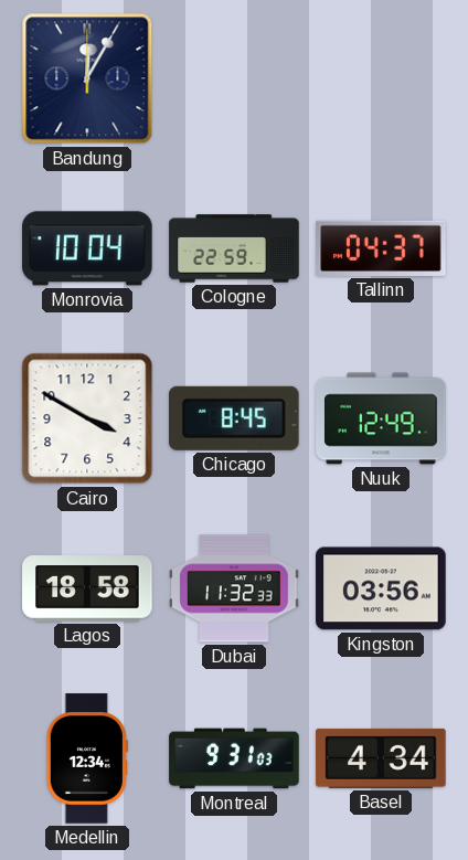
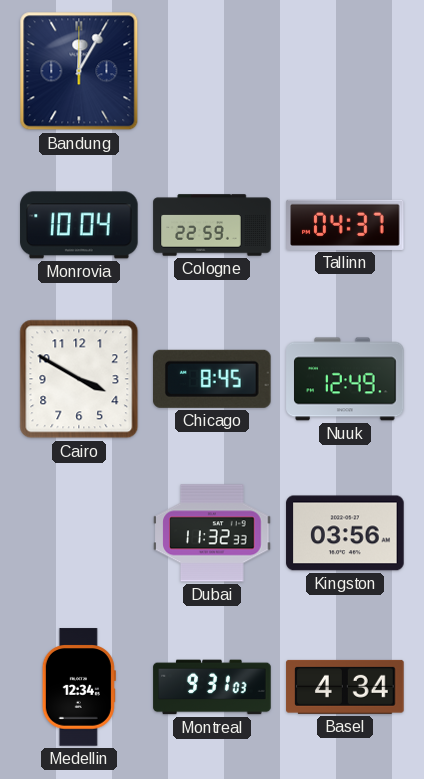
Lagos: 18:58 -> none
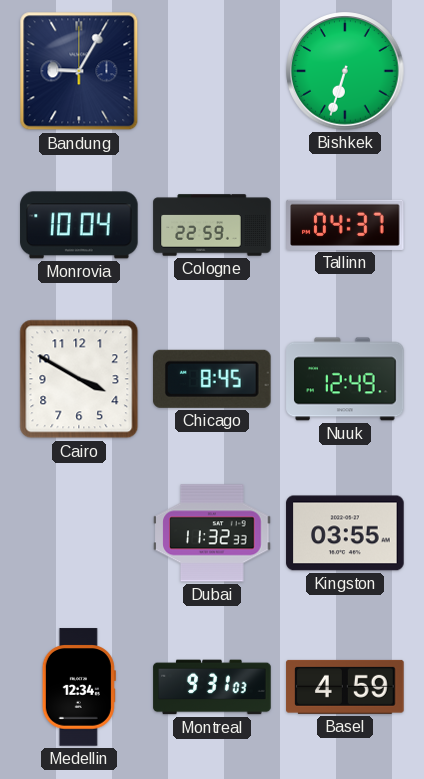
Bandung: 12:05 -> 9:05
Bishkek: none -> 6:33
Kingston: 03:56 -> 03:55
Basel: 4:34 -> 4:59
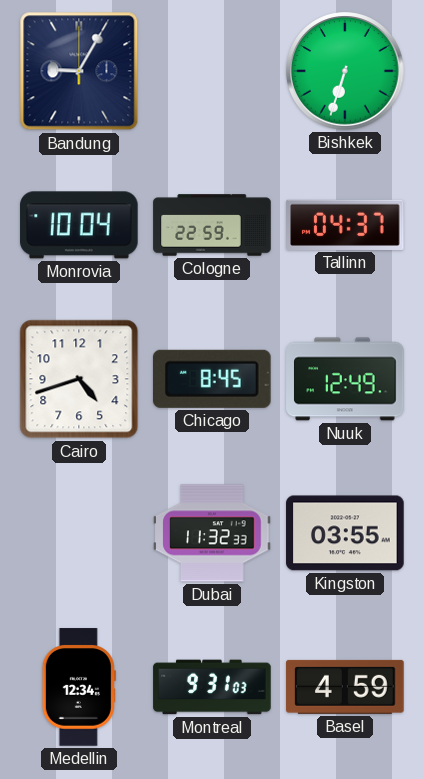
Cairo: 3:50 -> 4:42
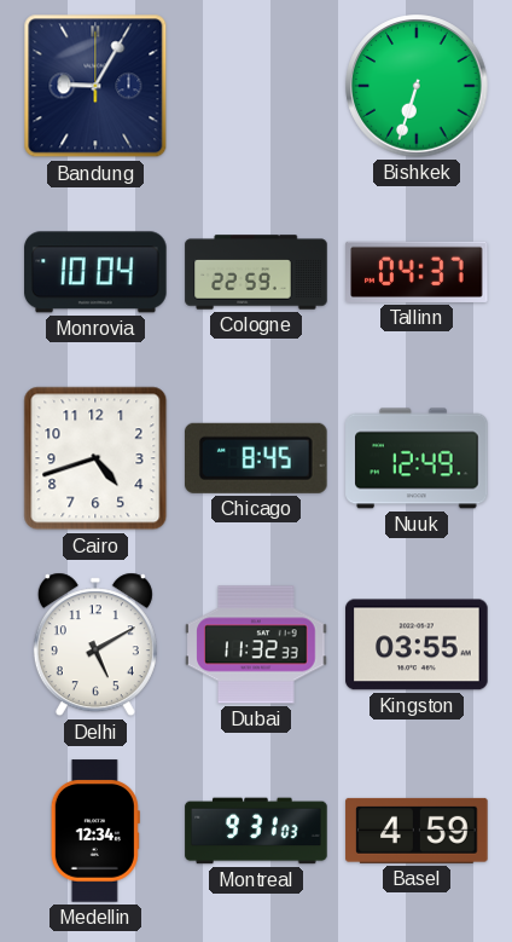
Delhi: none -> 5:10
